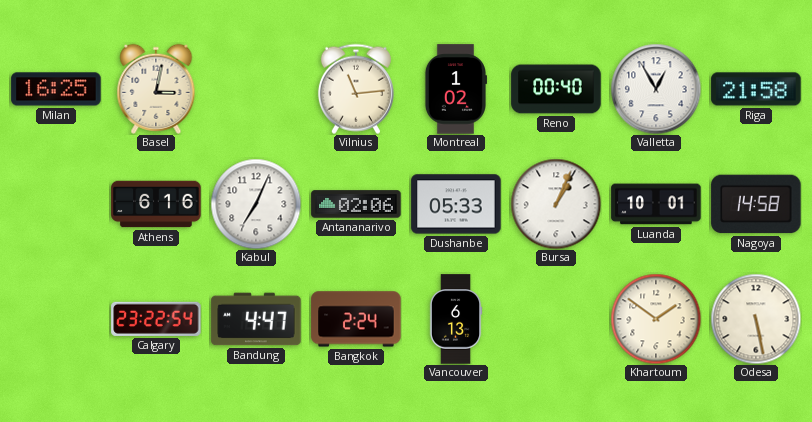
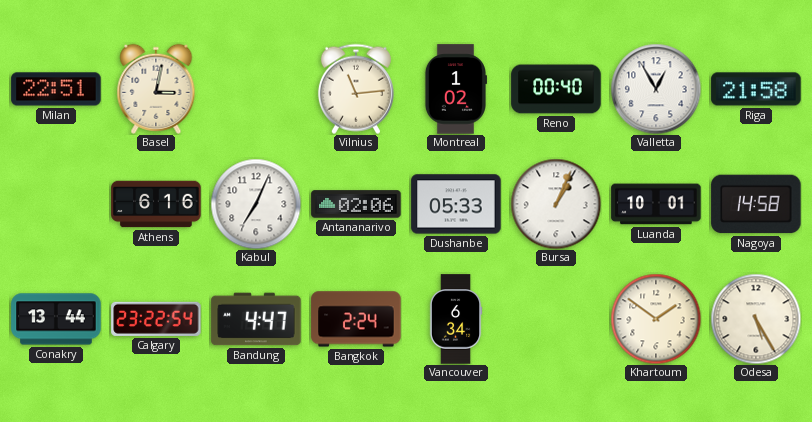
Milan: 16:25 -> 22:51
Conakry: none -> 13:44
Vancouver: 6:13 -> 6:34
Odesa: 5:28 -> 5:25
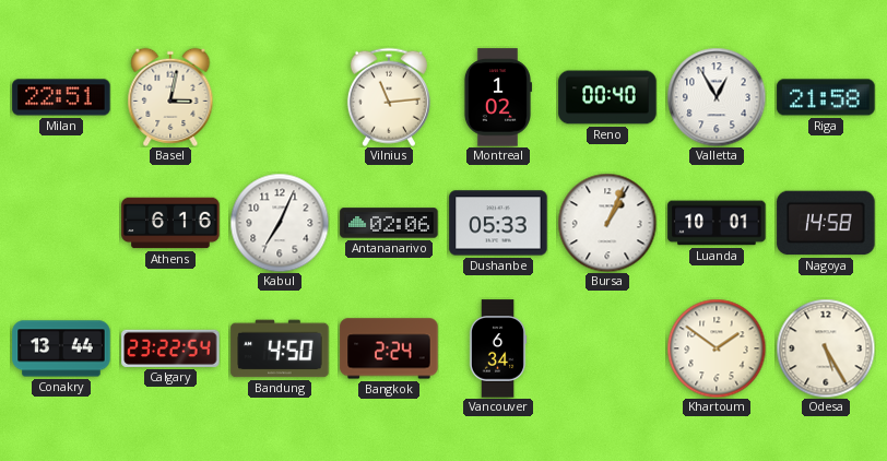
Bandung: 4:47 -> 4:50
